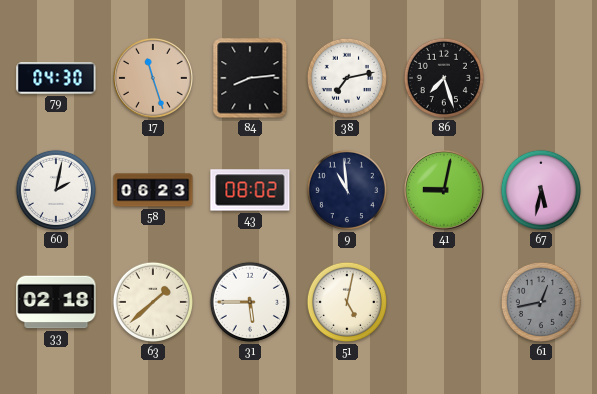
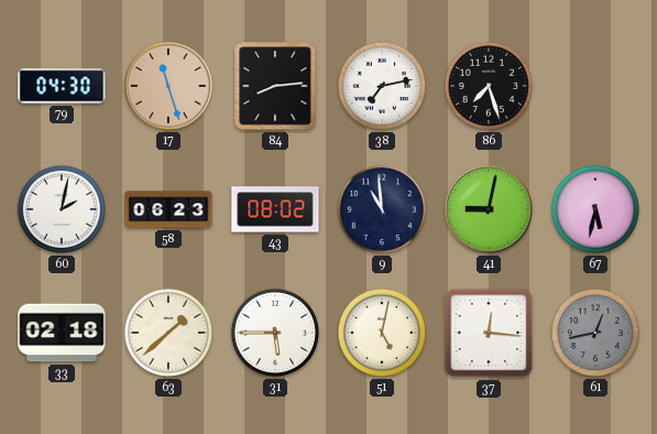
37: none -> 12:16
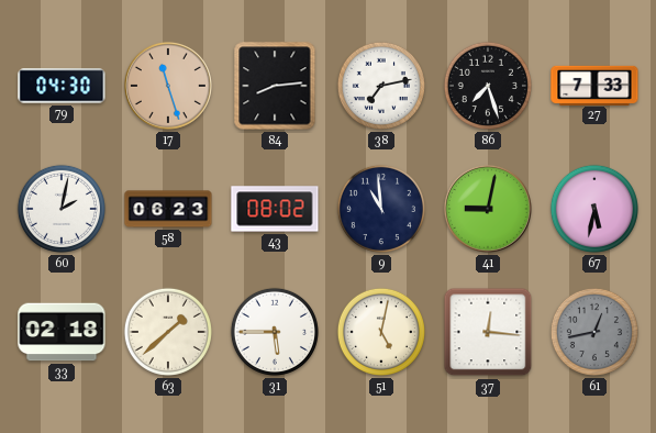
27: none -> 7:33
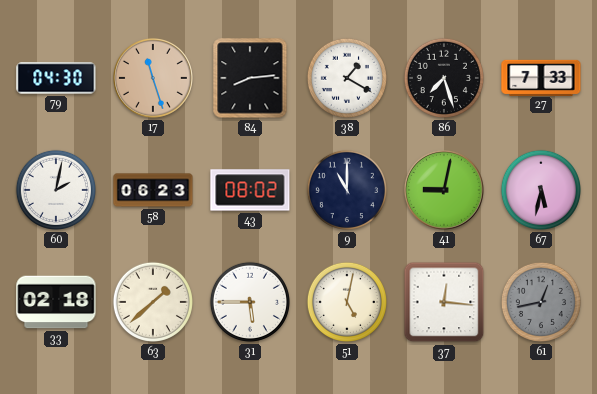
38: 7:13 -> 1:20
9: 10:59 -> 11:00
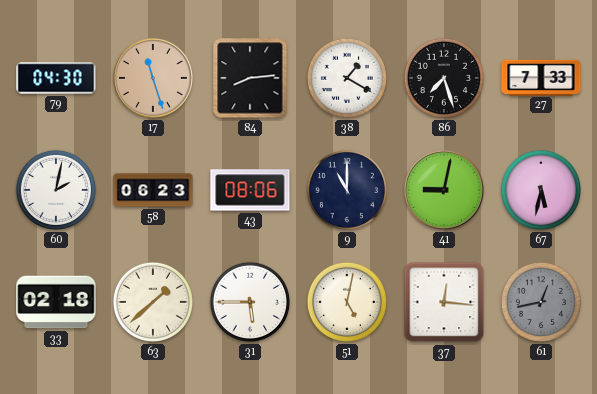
43: 08:02 -> 08:06
